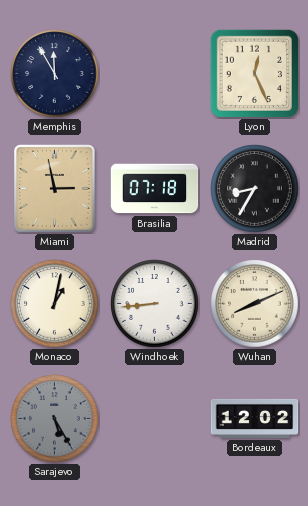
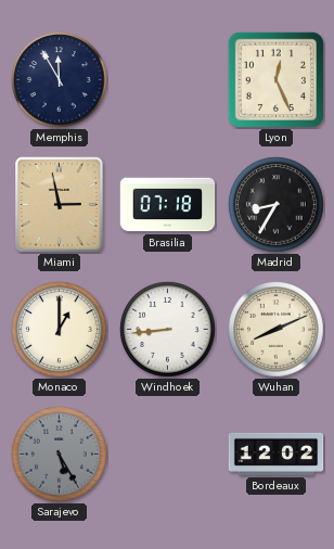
Monaco: 1:02 -> 1:00
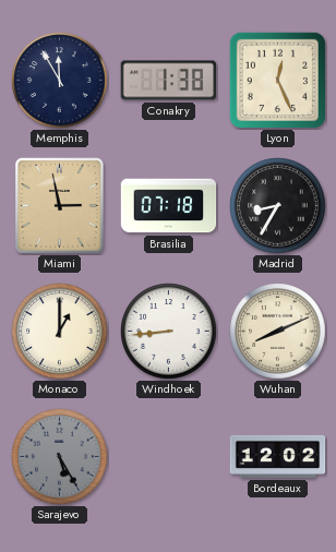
Conakry: none -> 1:38
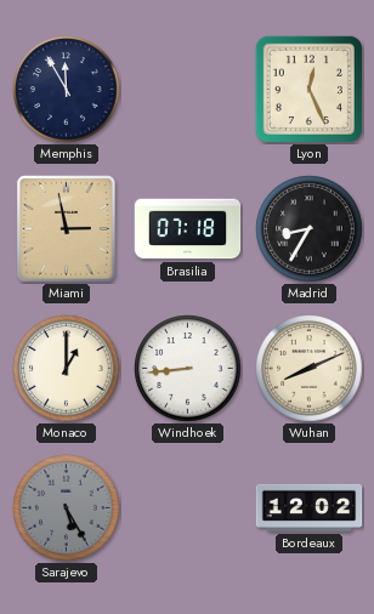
Conakry: 1:38 -> none
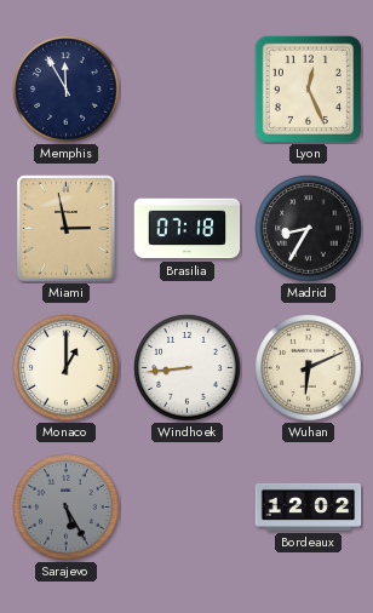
Wuhan: 8:11 -> 6:11
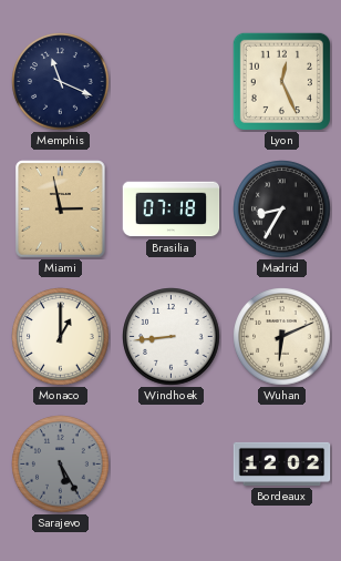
Memphis: 11:55 -> 11:19
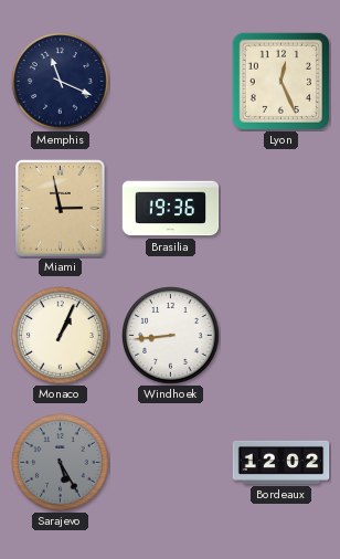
Brasilia: 07:18 -> 19:36
Madrid: 8:35 -> none
Monaco: 1:00 -> 1:04
Wuhan: 6:11 -> none
